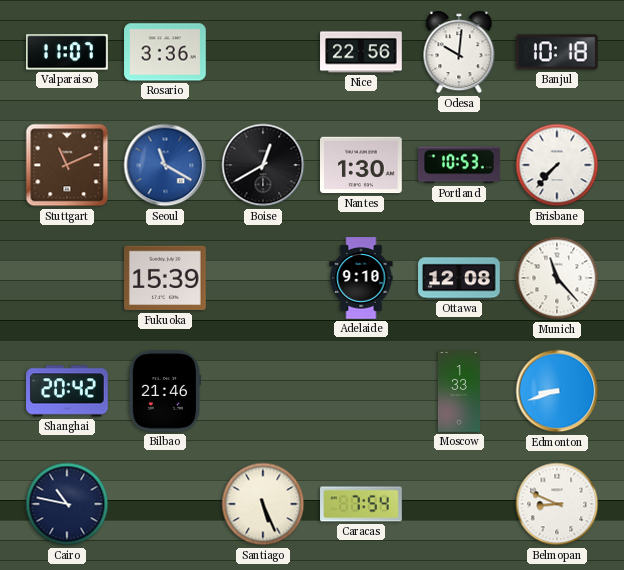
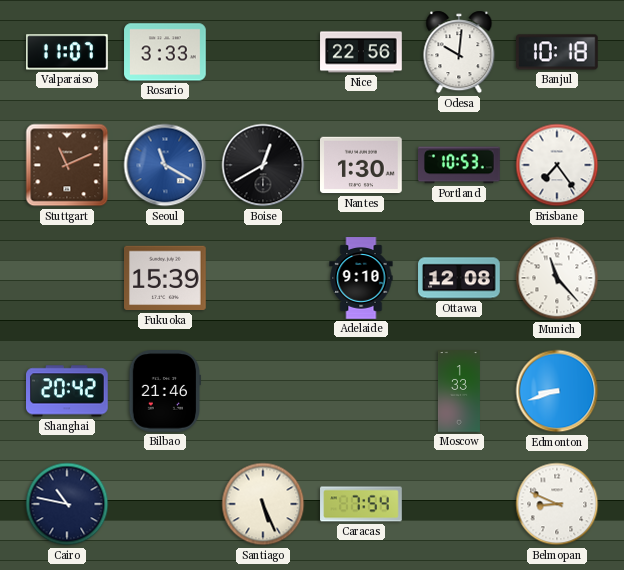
Rosario: 3:36 -> 3:33
Brisbane: 7:37 -> 7:24
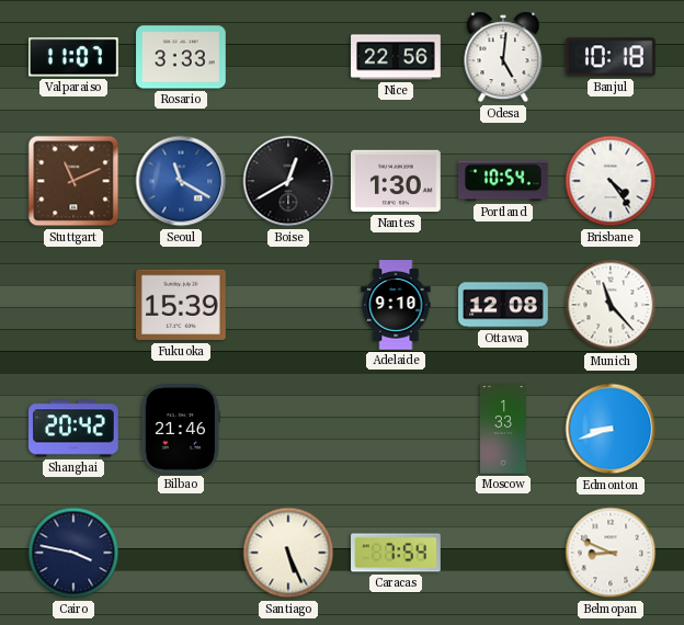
Odesa: 10:01 -> 5:01
Portland: 10:53 -> 10:54
Brisbane: 7:24 -> 4:24
Cairo: 10:47 -> 3:47
